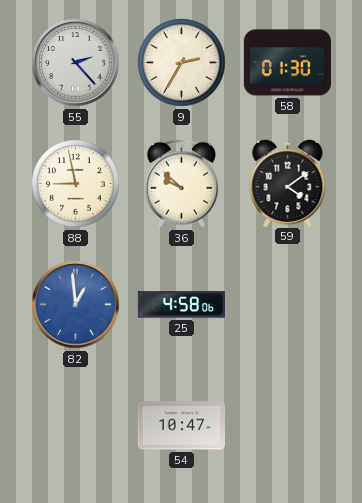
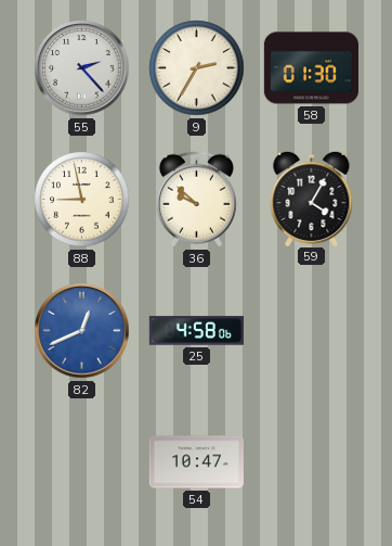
59: 4:09 -> 4:05
82: 12:59 -> 12:41
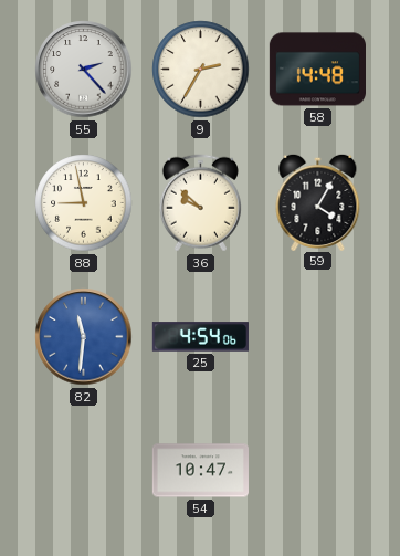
58: 01:30 -> 14:48
82: 12:41 -> 11:31
25: 4:58 -> 4:54
